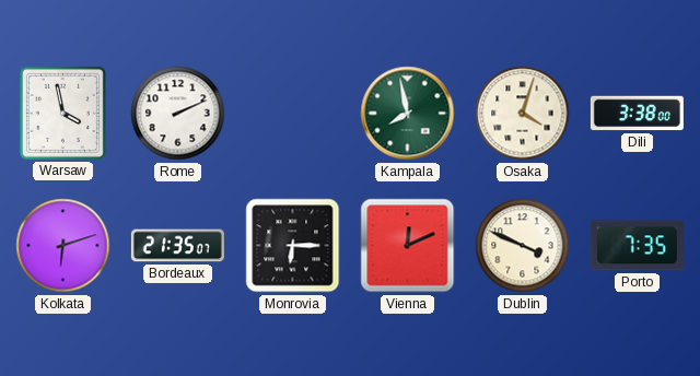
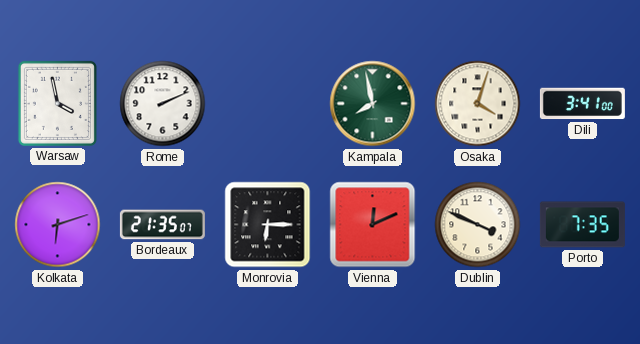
Dili: 3:38 -> 3:41
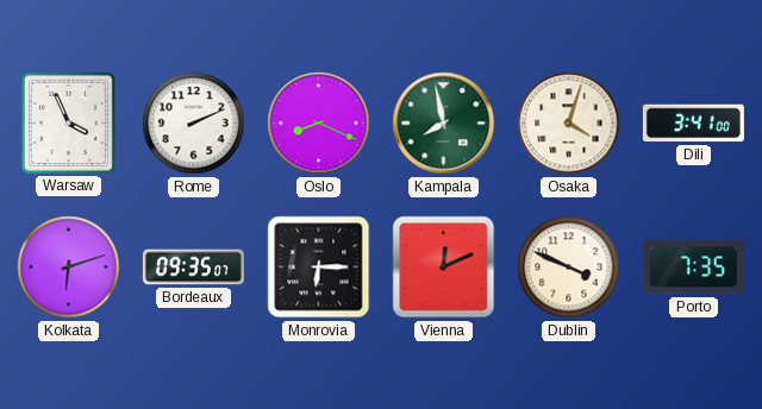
Warsaw: 3:58 -> 3:56
Oslo: none -> 8:19
Bordeaux: 21:35 -> 09:35
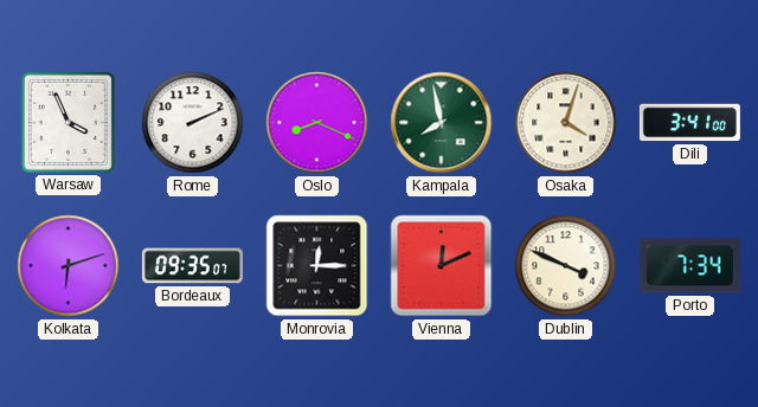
Monrovia: 6:15 -> 12:15
Porto: 7:35 -> 7:34
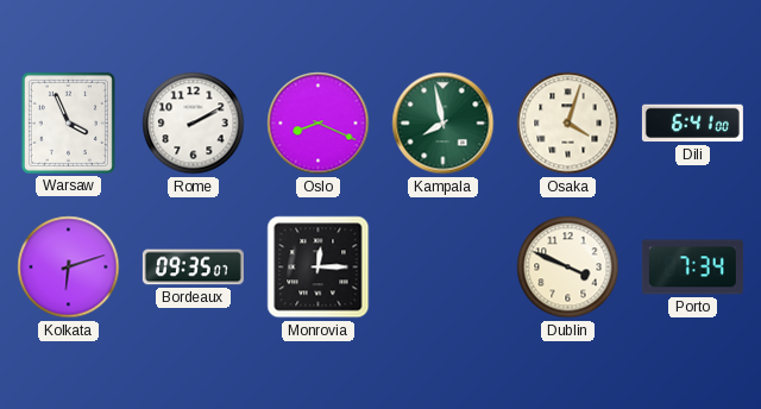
Rome: 2:11 -> 2:10
Dili: 3:41 -> 6:41
Vienna: 12:11 -> none
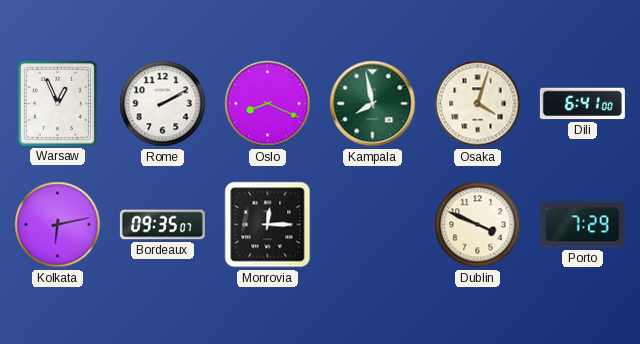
Warsaw: 3:56 -> 12:56
Kolkata: 6:12 -> 6:13
Porto: 7:34 -> 7:29
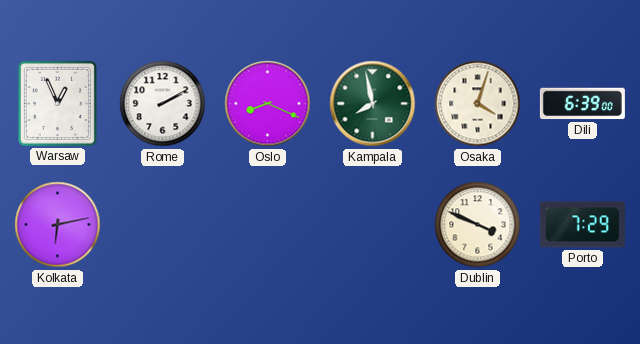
Dili: 6:41 -> 6:39
Bordeaux: 09:35 -> none
Monrovia: 12:15 -> none
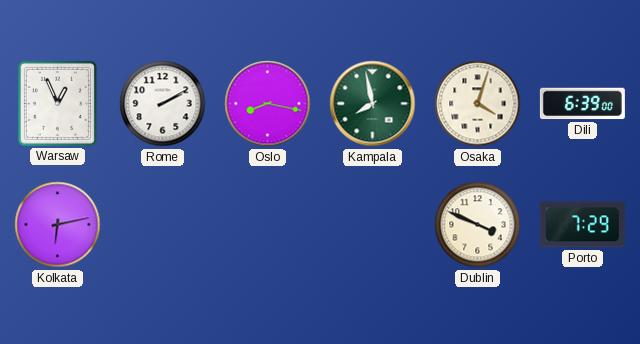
Oslo: 8:19 -> 8:17
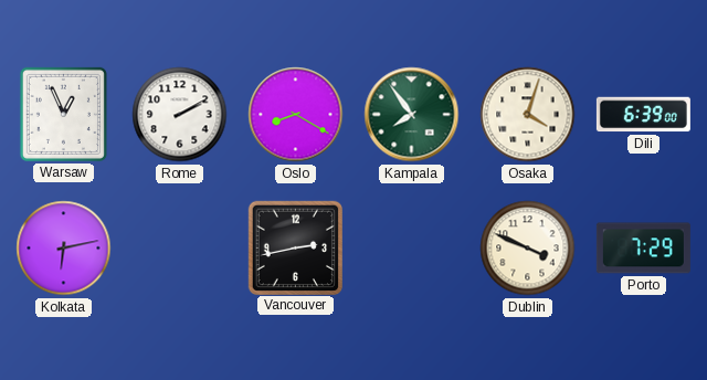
Oslo: 8:17 -> 8:20
Kampala: 7:58 -> 7:54
Vancouver: none -> 2:43
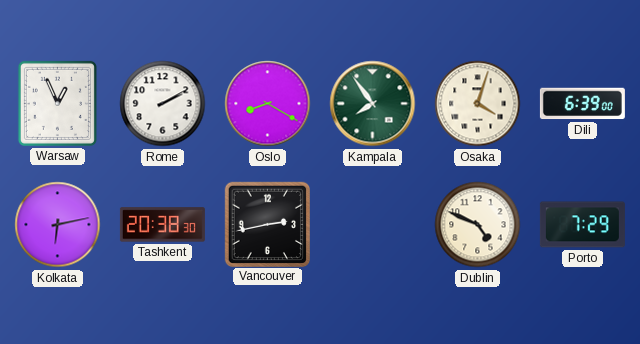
Tashkent: none -> 20:38
Dublin: 3:49 -> 4:49
